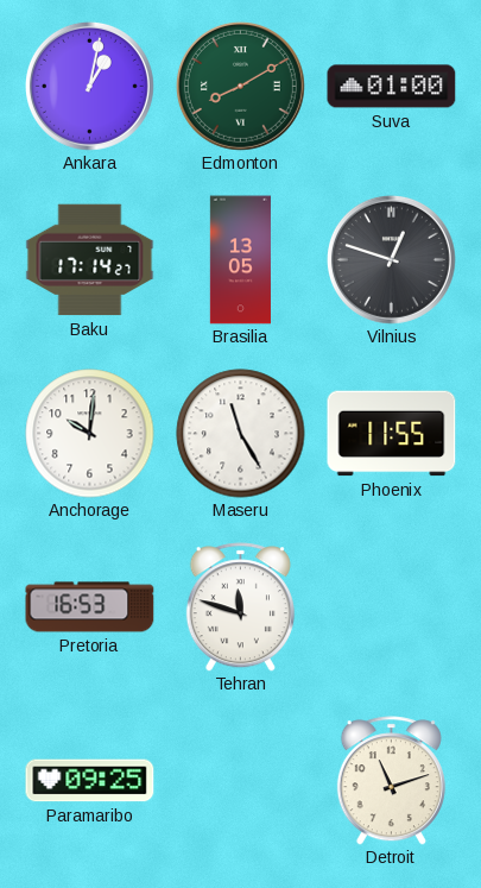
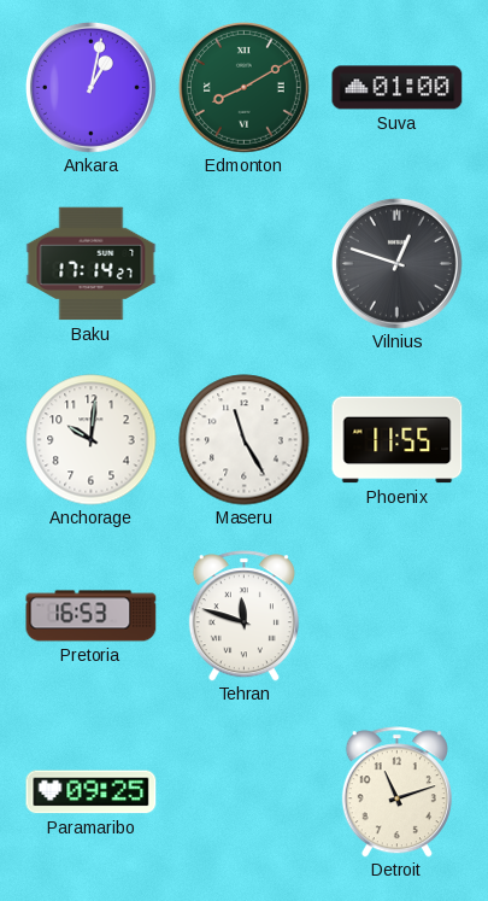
Brasilia: 13:05 -> none
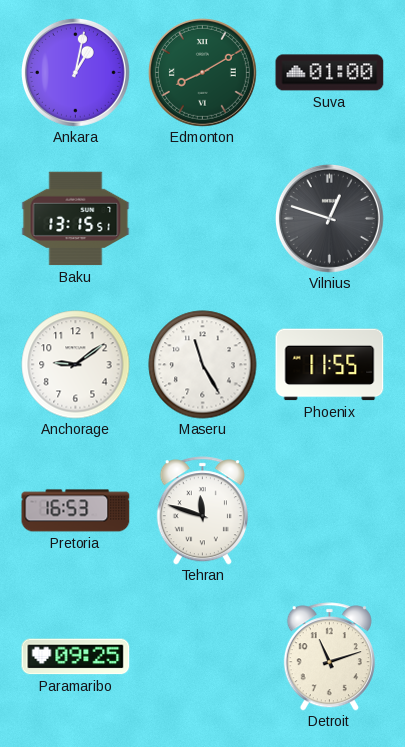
Baku: 17:14 -> 13:15
Anchorage: 10:01 -> 9:09
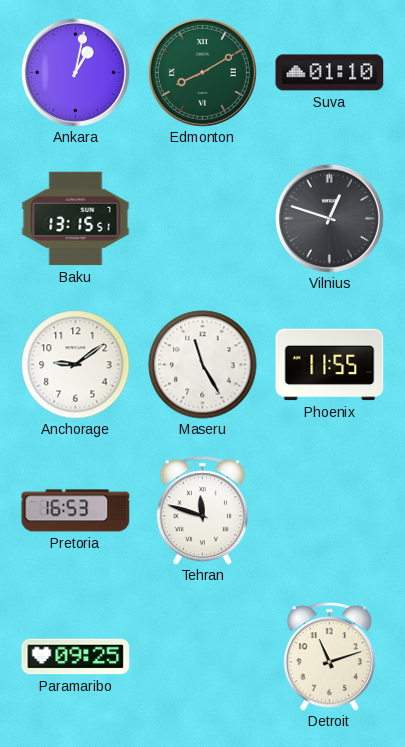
Suva: 01:00 -> 01:10
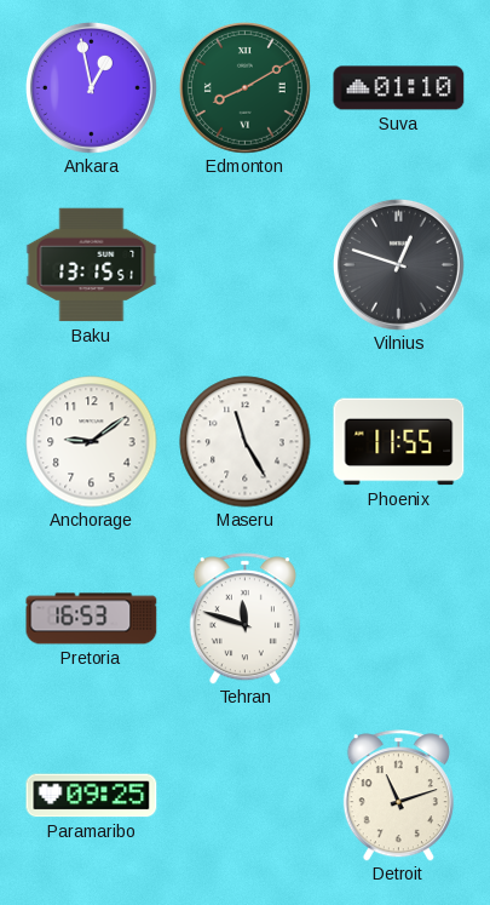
Ankara: 1:02 -> 12:58
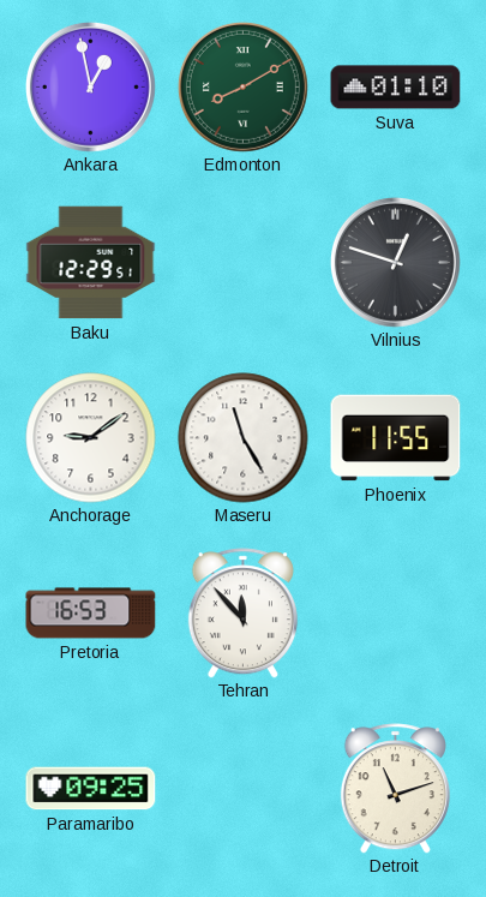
Baku: 13:15 -> 12:29
Tehran: 11:48 -> 11:53
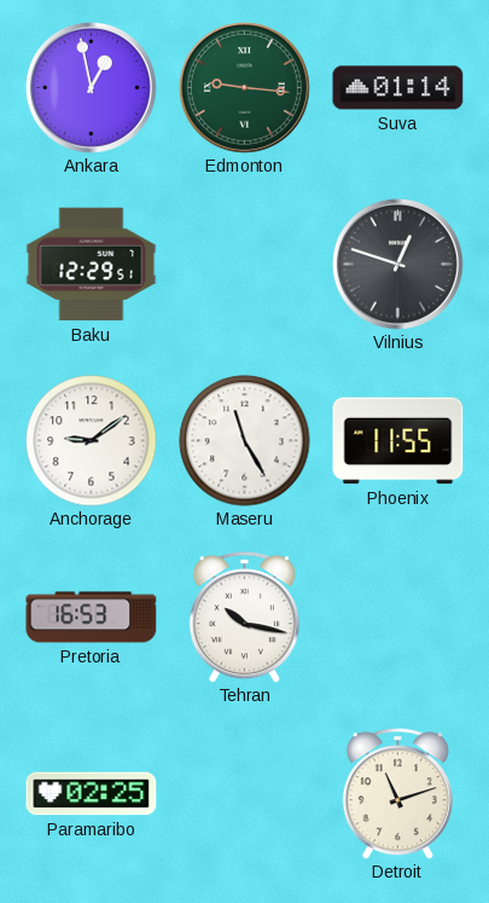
Edmonton: 8:10 -> 9:16
Suva: 01:10 -> 01:14
Tehran: 11:53 -> 10:17
Paramaribo: 09:25 -> 02:25
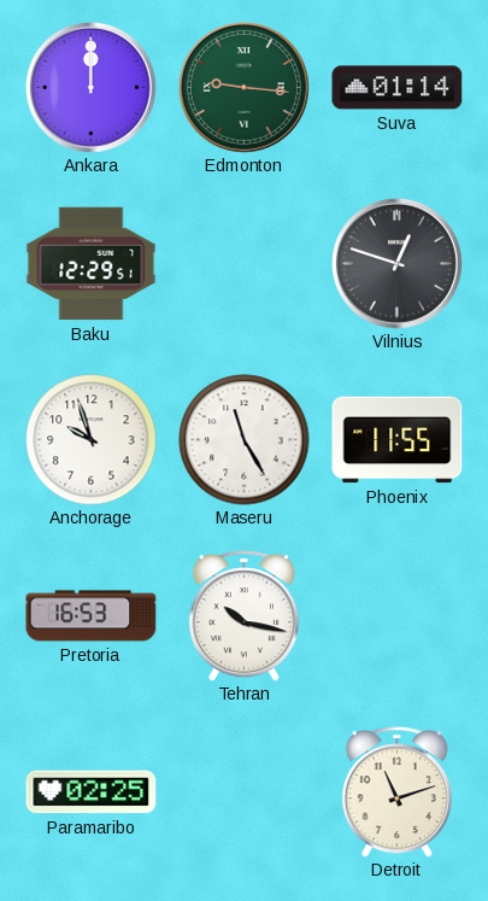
Ankara: 12:58 -> 12:00
Anchorage: 9:09 -> 9:57
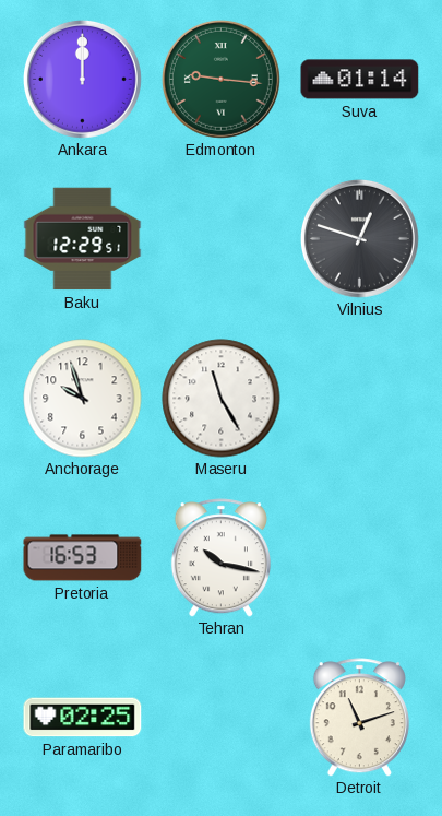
Phoenix: 11:55 -> none
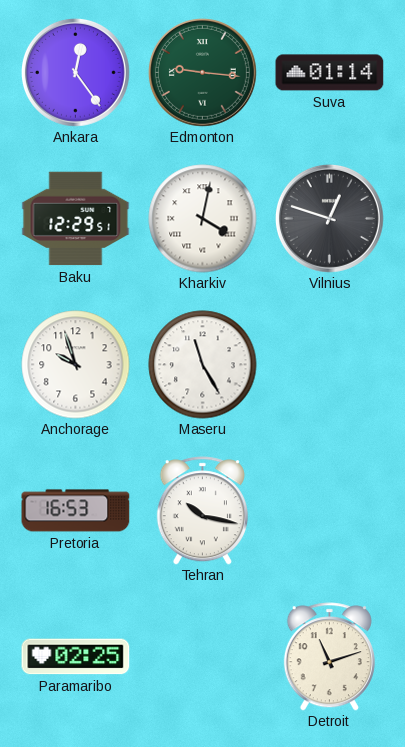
Ankara: 12:00 -> 12:24
Kharkiv: none -> 4:02
